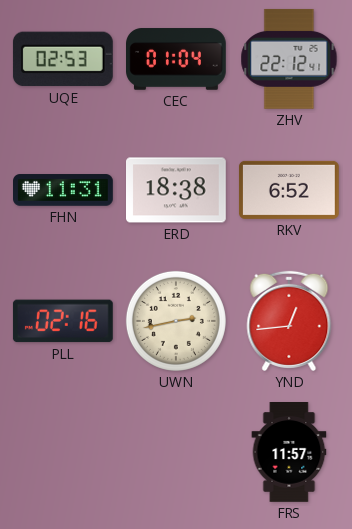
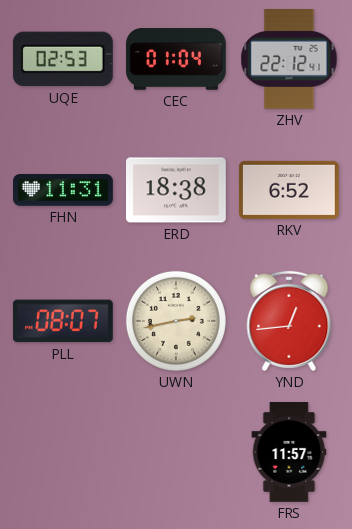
PLL: 02:16 -> 08:07
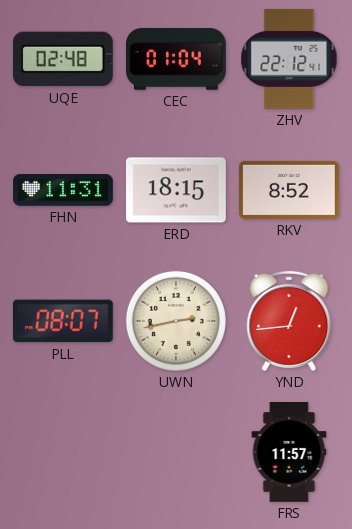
UQE: 02:53 -> 02:48
ERD: 18:38 -> 18:15
RKV: 6:52 -> 8:52
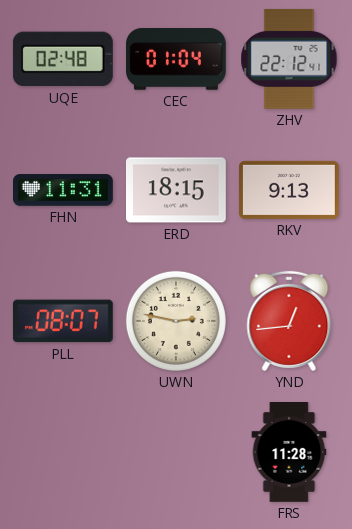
RKV: 8:52 -> 9:13
UWN: 2:43 -> 2:47
FRS: 11:57 -> 11:28
